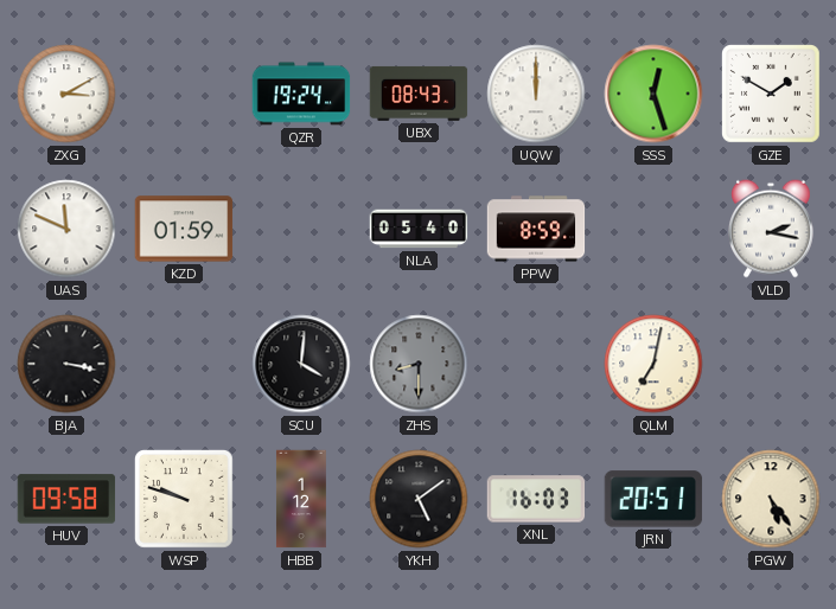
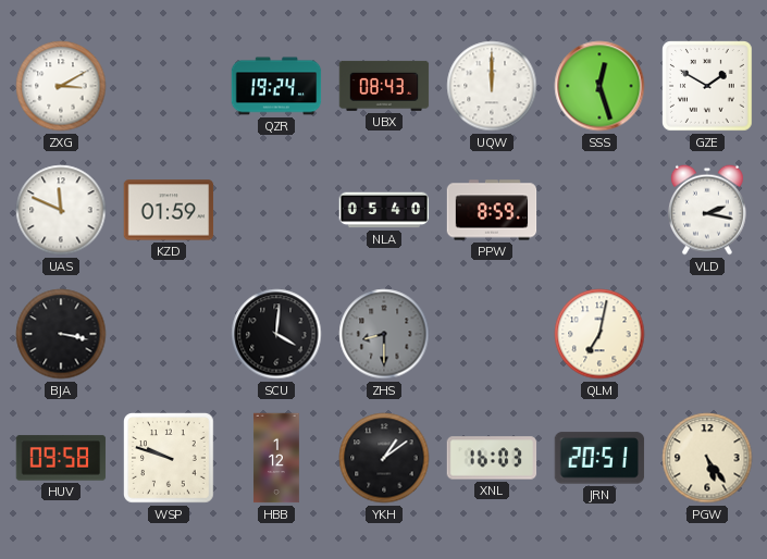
YKH: 5:09 -> 1:09
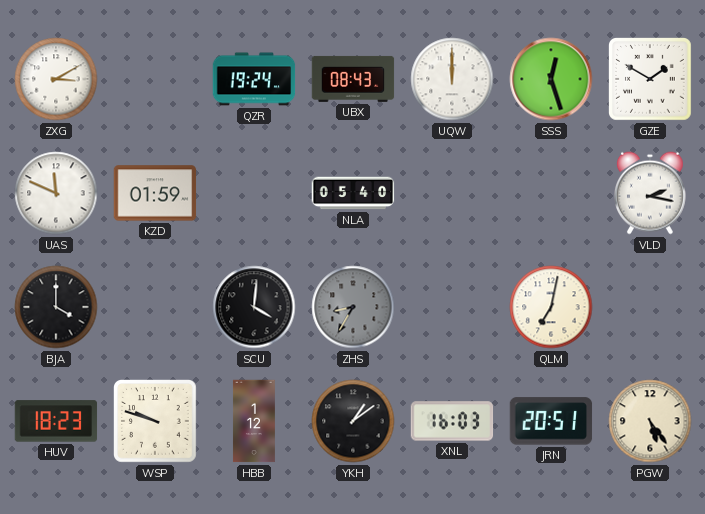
PPW: 8:59 -> none
BJA: 3:17 -> 4:00
ZHS: 8:30 -> 8:35
HUV: 09:58 -> 18:23
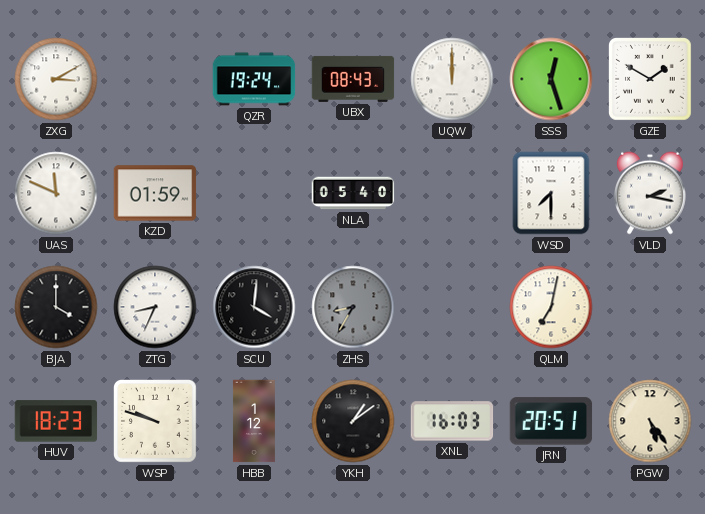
WSD: none -> 7:30
ZTG: none -> 8:34
